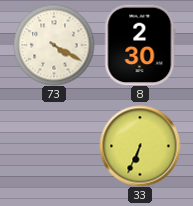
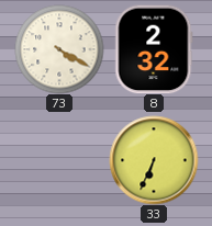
8: 2:30 -> 2:32
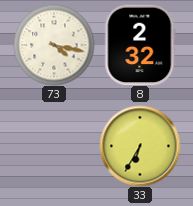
73: 4:20 -> 4:17
33: 6:34 -> 6:35
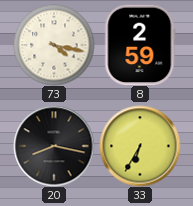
8: 2:32 -> 2:59
20: none -> 8:17
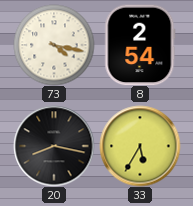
8: 2:59 -> 2:54
33: 6:35 -> 5:35
